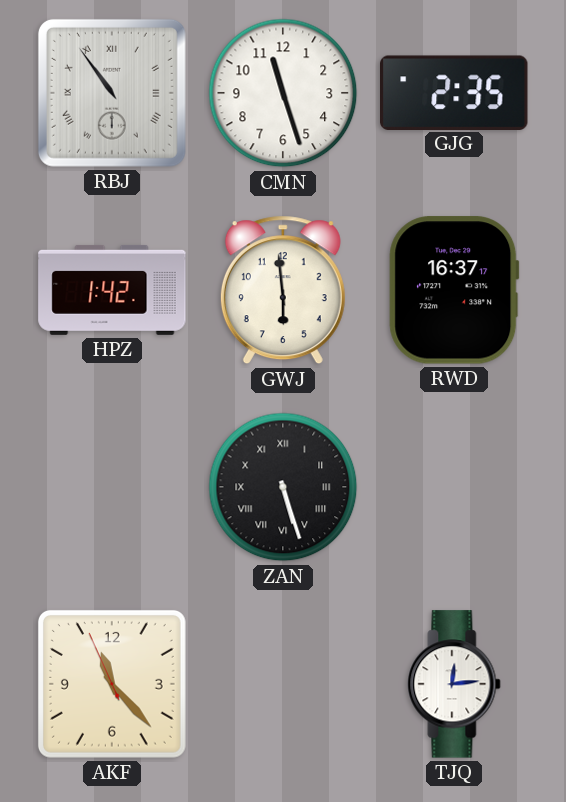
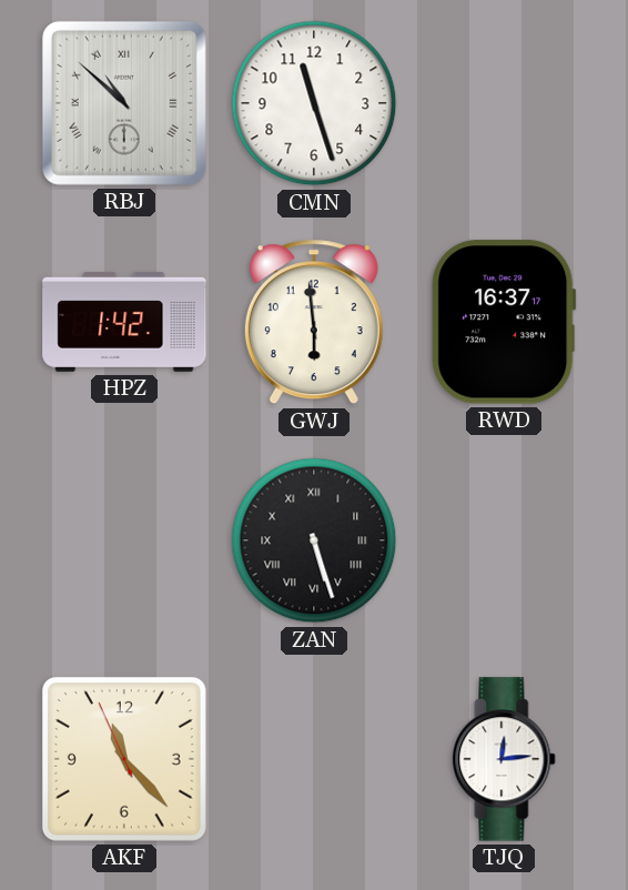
RBJ: 10:54 -> 10:52
GJG: 2:35 -> none
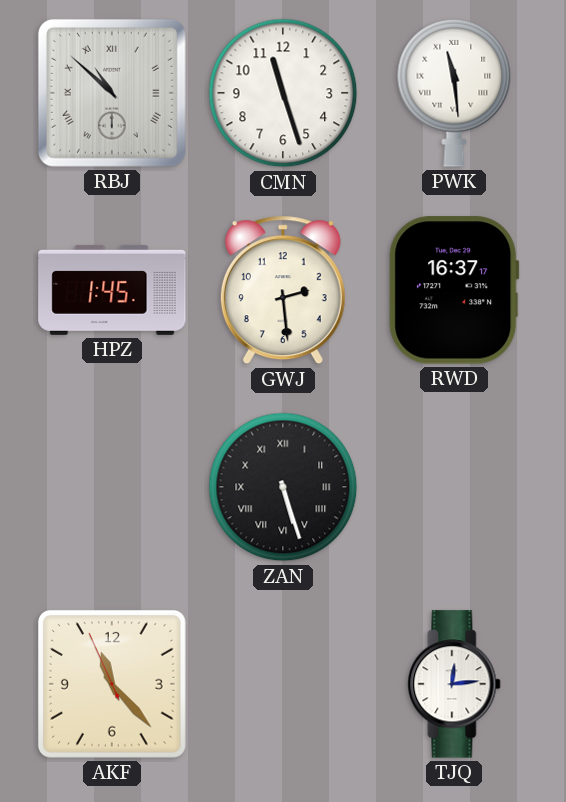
PWK: none -> 11:29
HPZ: 1:42 -> 1:45
GWJ: 5:59 -> 2:29
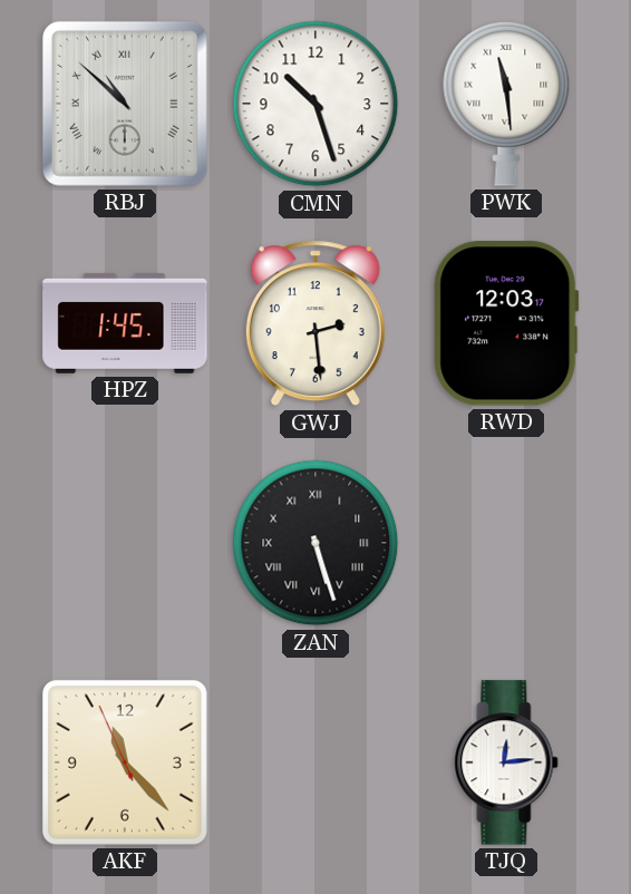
CMN: 11:27 -> 10:27
RWD: 16:37 -> 12:03
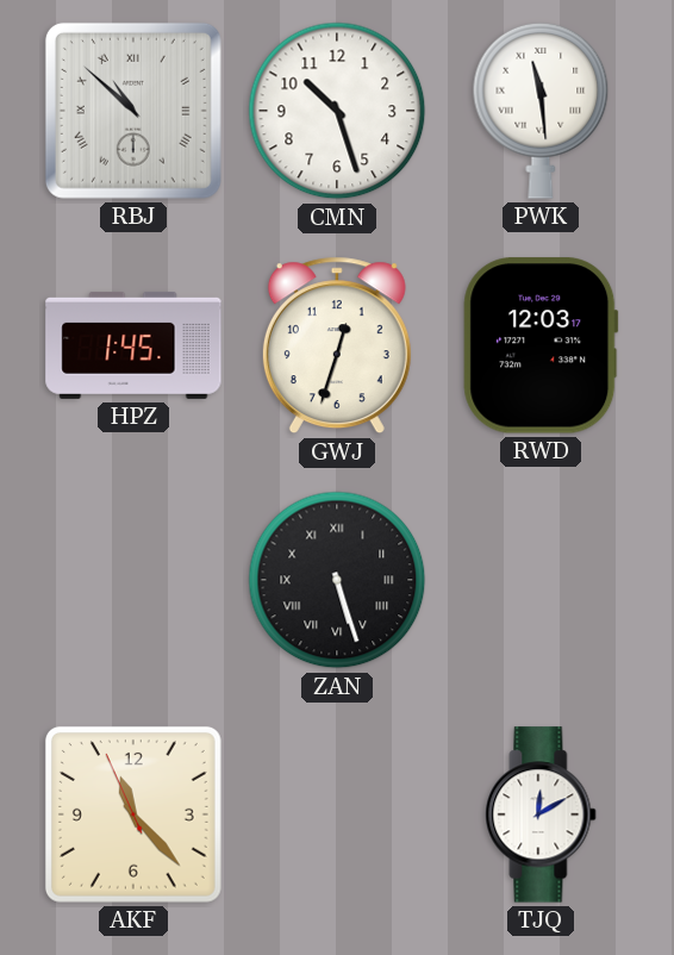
GWJ: 2:29 -> 12:33
TJQ: 12:14 -> 12:10
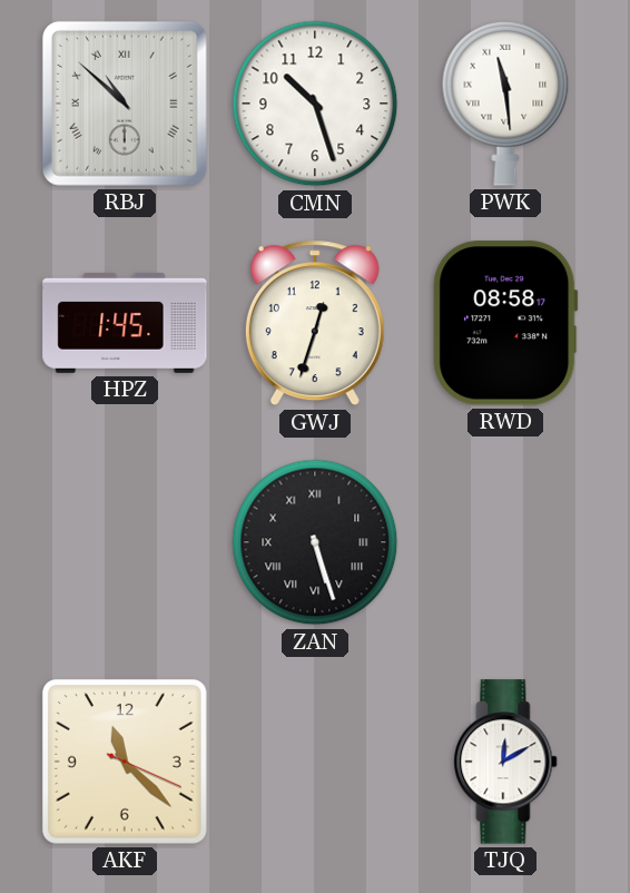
RWD: 12:03 -> 08:58
AKF: 11:22:56 -> 11:22:19
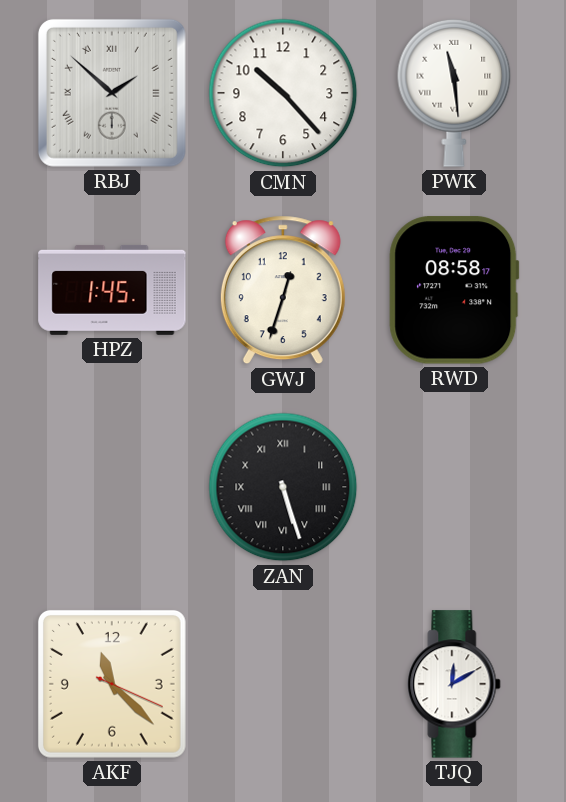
RBJ: 10:52 -> 1:52
CMN: 10:27 -> 10:23
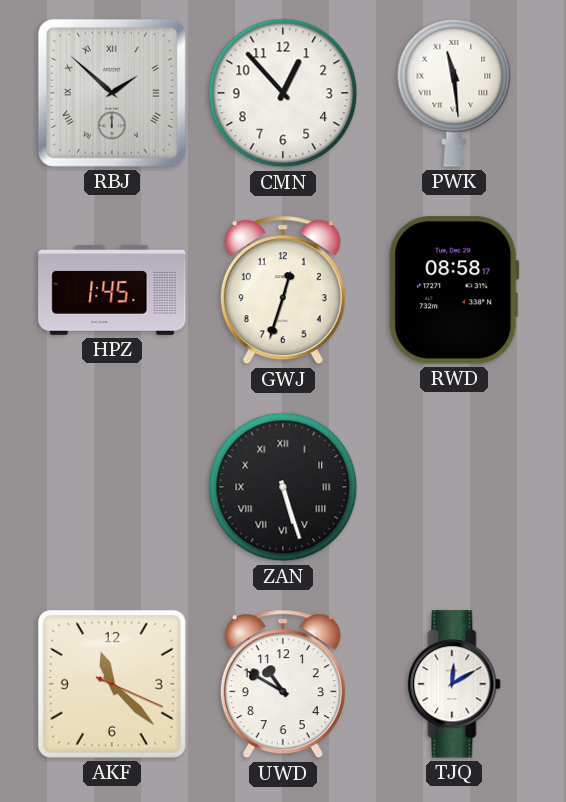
CMN: 10:23 -> 12:53
UWD: none -> 10:50
